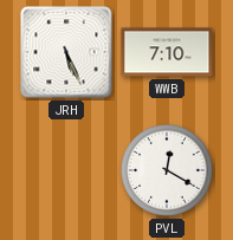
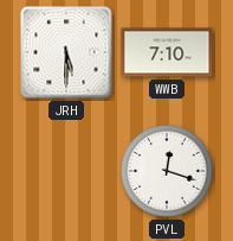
JRH: 5:26 -> 5:30
PVL: 12:20 -> 12:18
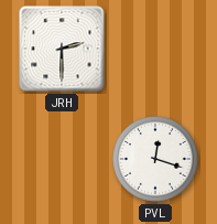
JRH: 5:30 -> 2:30
WWB: 7:10 -> none
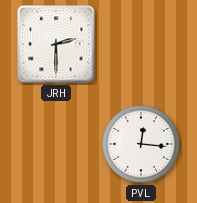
PVL: 12:18 -> 12:16
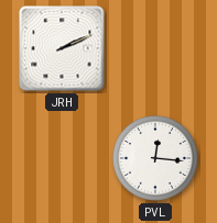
JRH: 2:30 -> 2:11
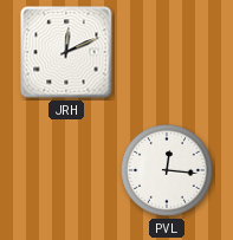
JRH: 2:11 -> 12:11
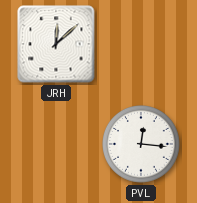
JRH: 12:11 -> 12:08
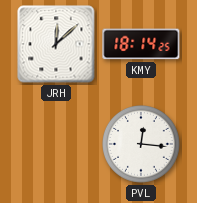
KMY: none -> 18:14
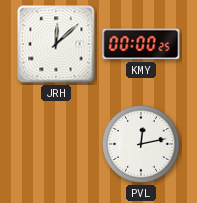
KMY: 18:14 -> 00:00
PVL: 12:16 -> 12:13
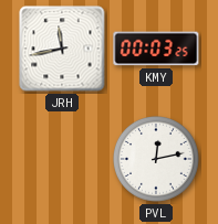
JRH: 12:08 -> 11:43
KMY: 00:00 -> 00:03
